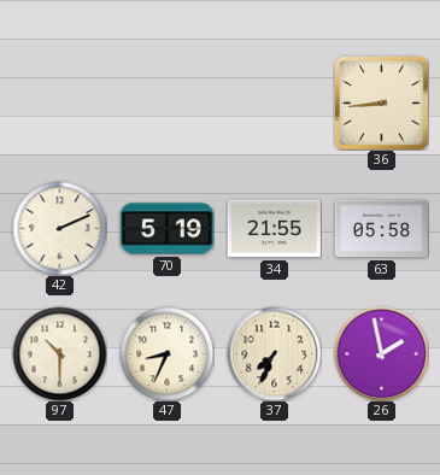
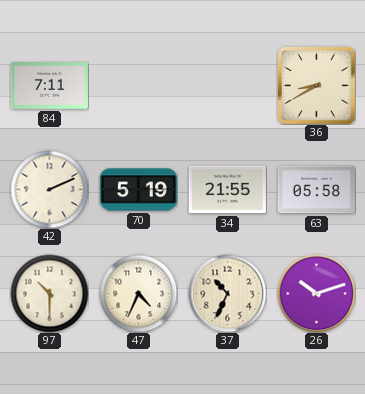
84: none -> 7:11
36: 8:44 -> 8:40
47: 8:34 -> 4:34
37: 7:34 -> 10:34
26: 1:58 -> 10:12
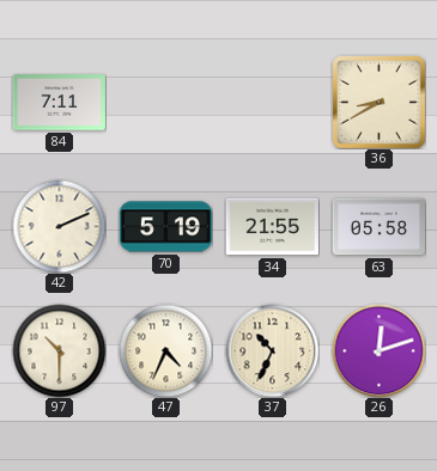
26: 10:12 -> 12:12
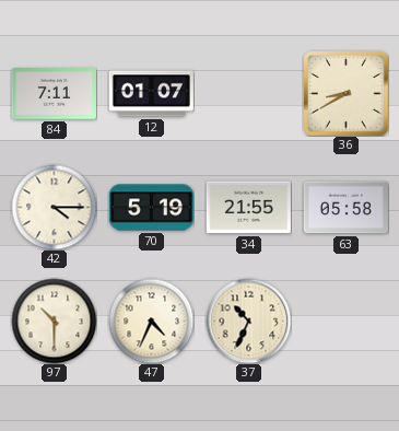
12: none -> 01:07
42: 2:11 -> 4:15
26: 12:12 -> none
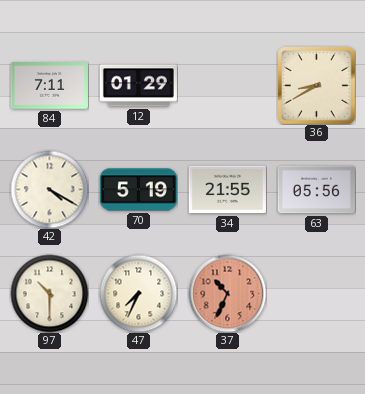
12: 01:07 -> 01:29
42: 4:15 -> 4:20
63: 05:58 -> 05:56
47: 4:34 -> 7:34
37 dial: cream -> salmon
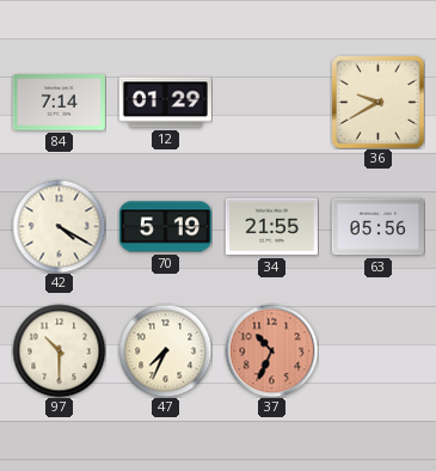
84: 7:11 -> 7:14
36: 8:40 -> 9:40
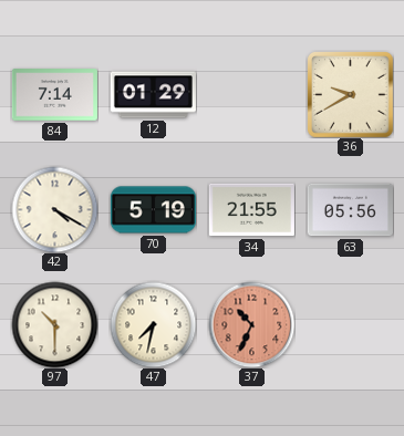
47: 7:34 -> 7:32
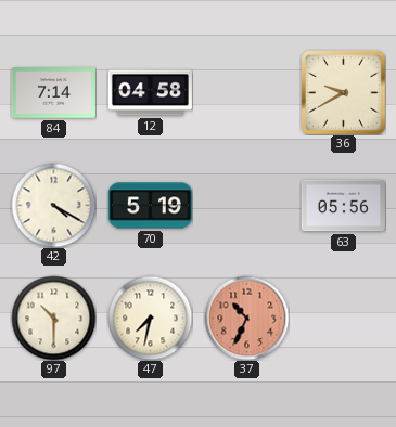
12: 01:29 -> 04:58
34: 21:55 -> none
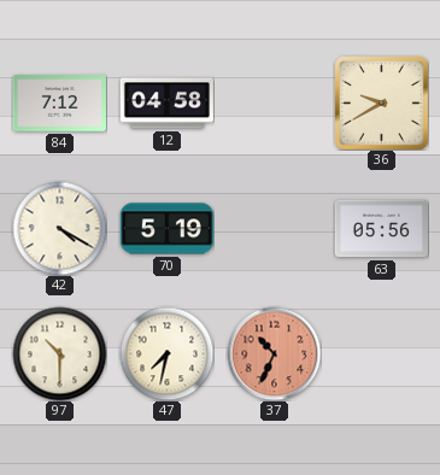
84: 7:14 -> 7:12
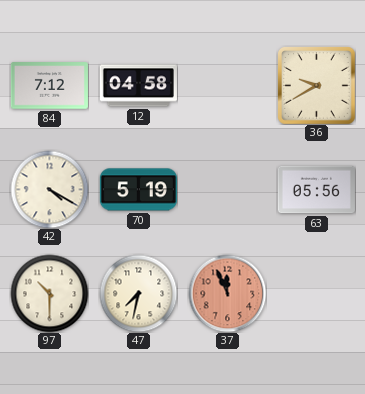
37: 10:34 -> 11:56
